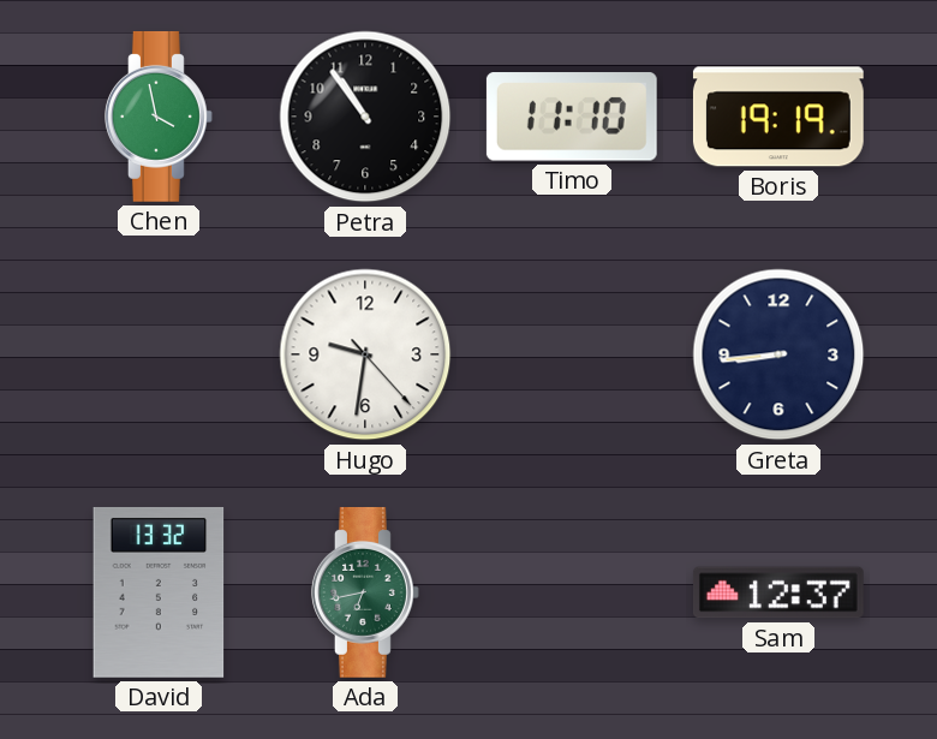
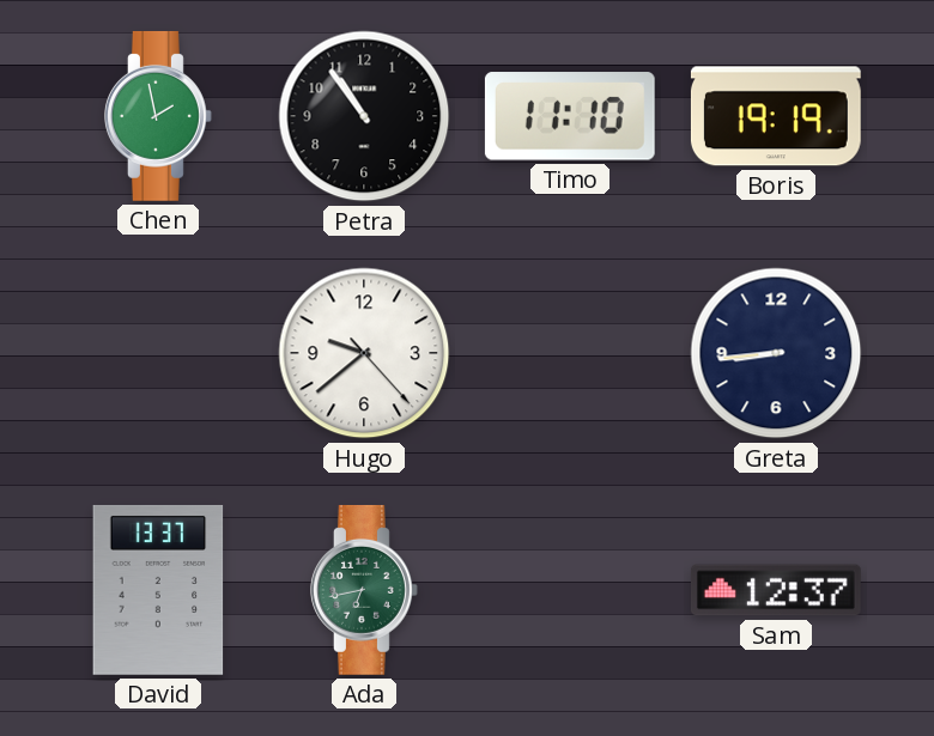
Chen: 3:58 -> 1:58
Hugo: 9:31 -> 9:38
David: 13:32 -> 13:37
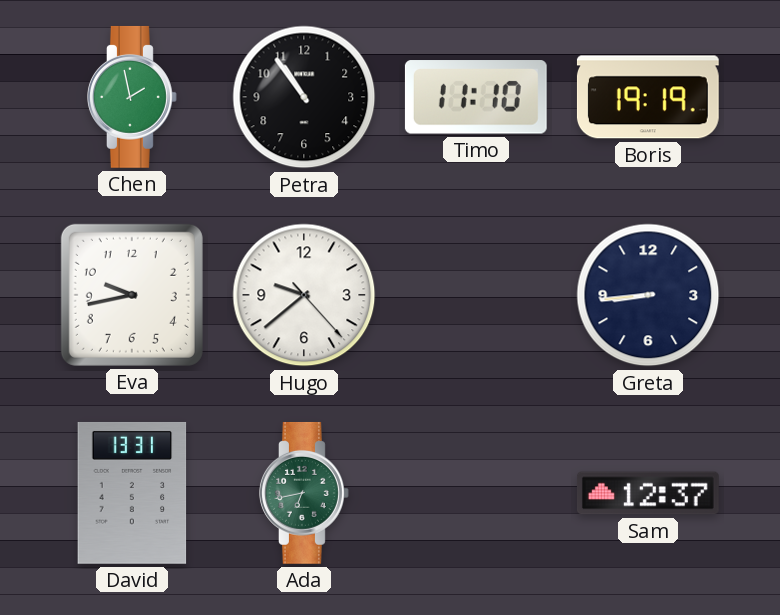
Eva: none -> 9:43
David: 13:37 -> 13:31
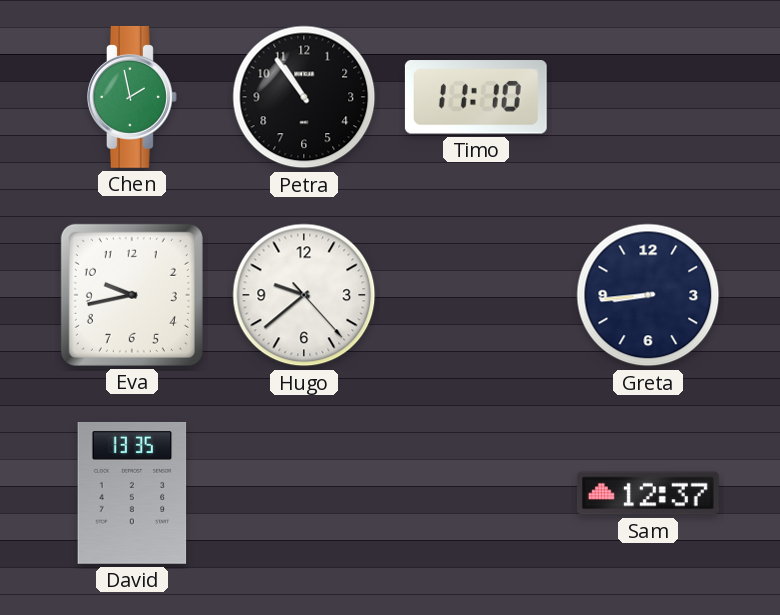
Boris: 19:19 -> none
David: 13:31 -> 13:35
Ada: 6:43 -> none
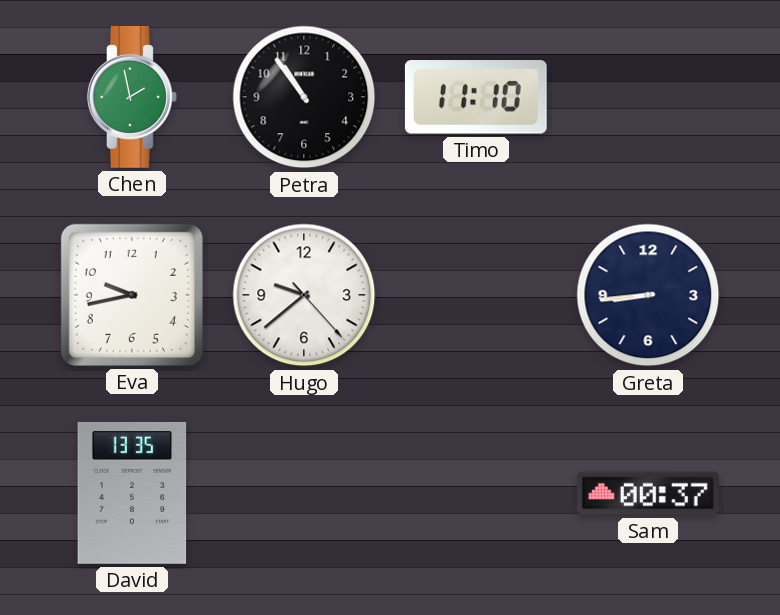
Sam: 12:37 -> 00:37
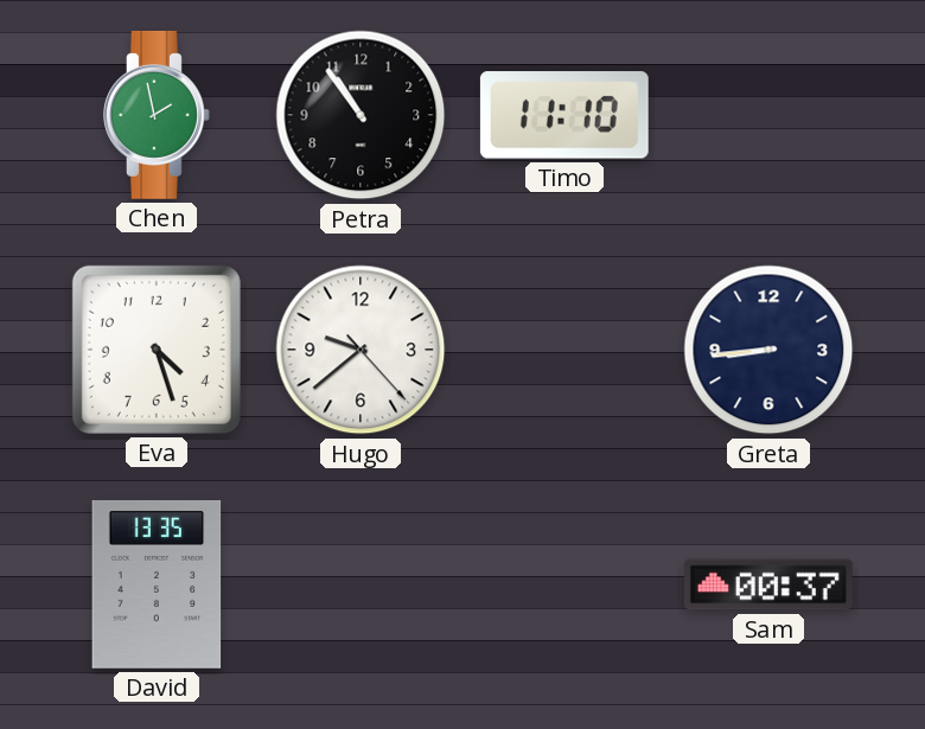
Eva: 9:43 -> 4:27
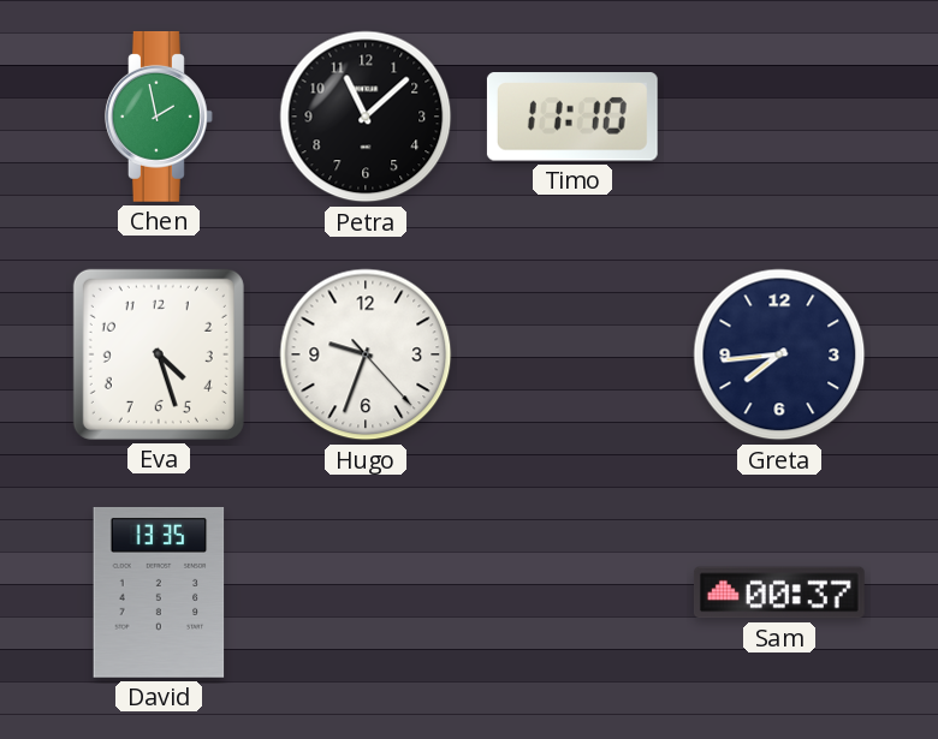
Petra: 10:54 -> 11:08
Hugo: 9:38 -> 9:33
Greta: 8:44 -> 7:44
